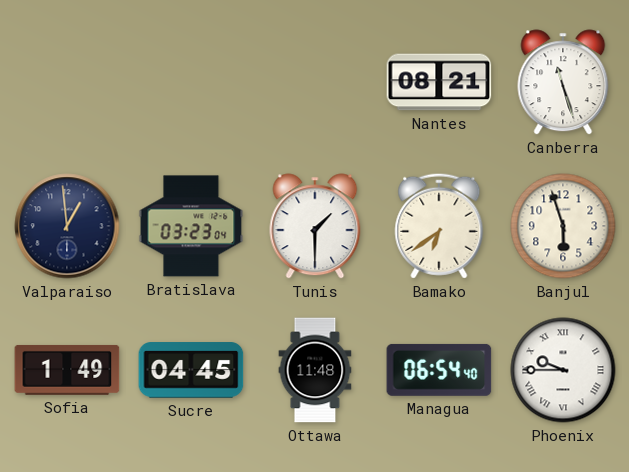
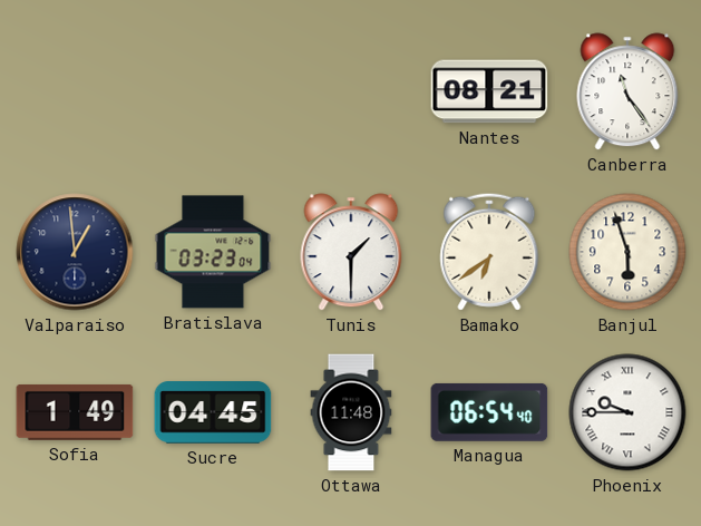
Canberra: 11:27 -> 11:24
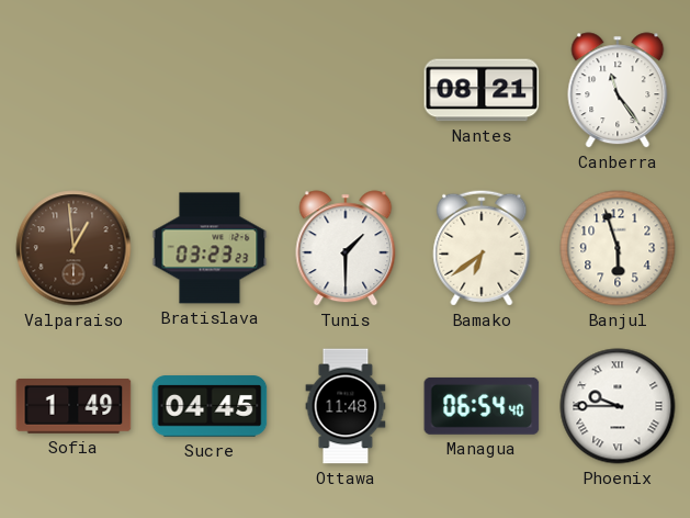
Valparaiso dial: navy -> brown
Bratislava: 03:23:04 -> 03:23:23
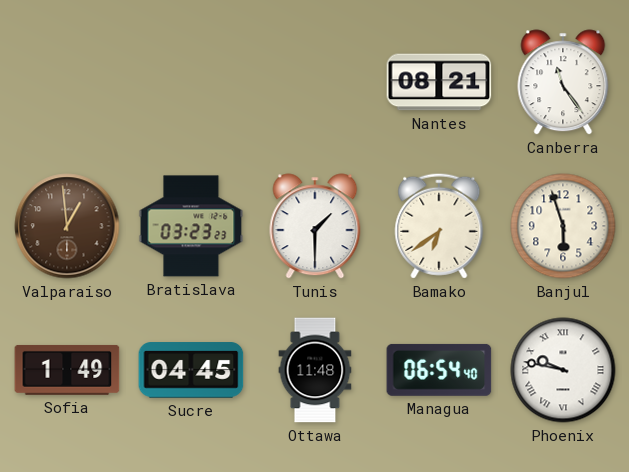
Phoenix: 9:45 -> 9:47
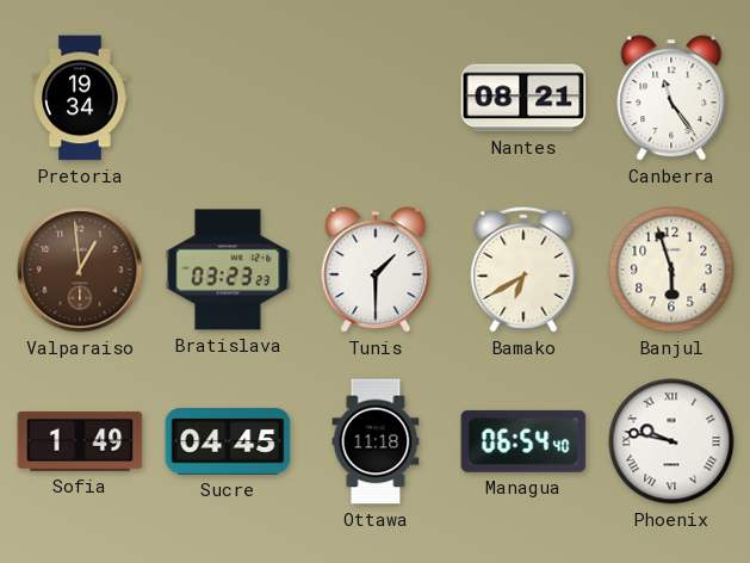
Pretoria: none -> 19:34
Bamako: 6:39 -> 6:40
Ottawa: 11:48 -> 11:18
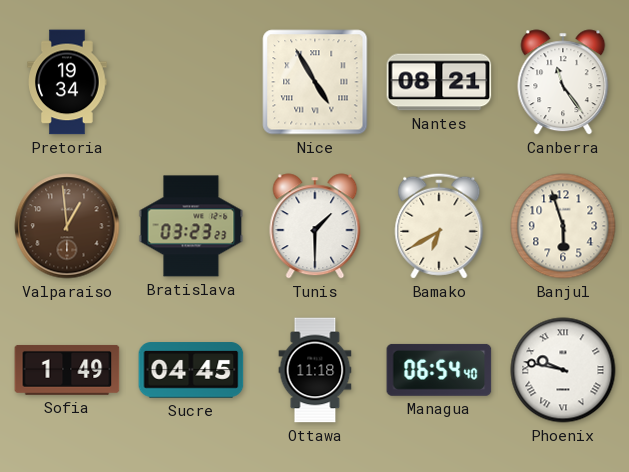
Nice: none -> 4:55
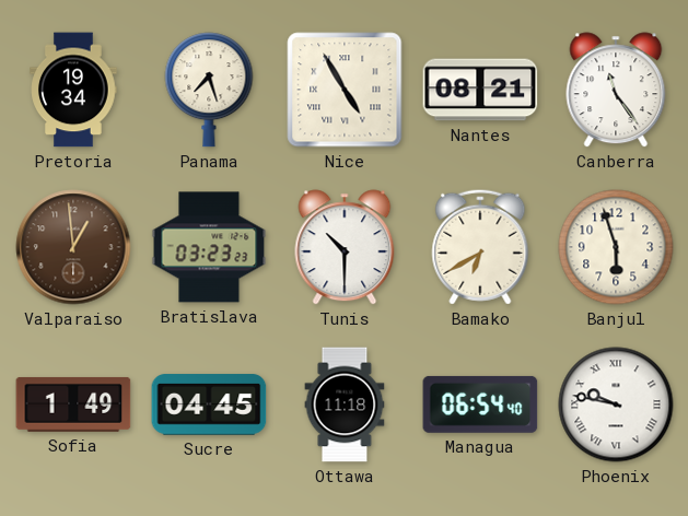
Panama: none -> 7:27
Tunis: 1:30 -> 10:30
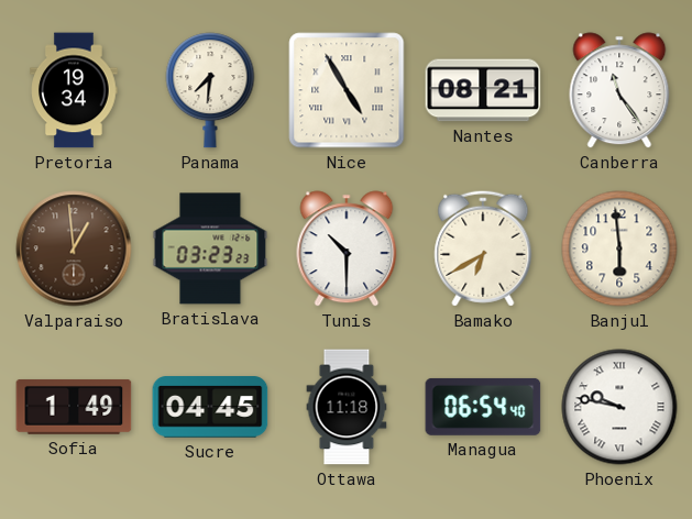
Panama: 7:27 -> 7:31
Banjul: 5:57 -> 5:59
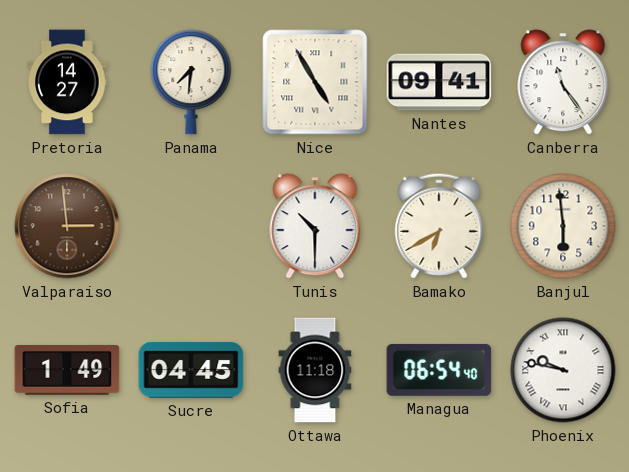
Pretoria: 19:34 -> 14:27
Nantes: 08:21 -> 09:41
Valparaiso: 12:59 -> 2:59
Bratislava: 03:23 -> none
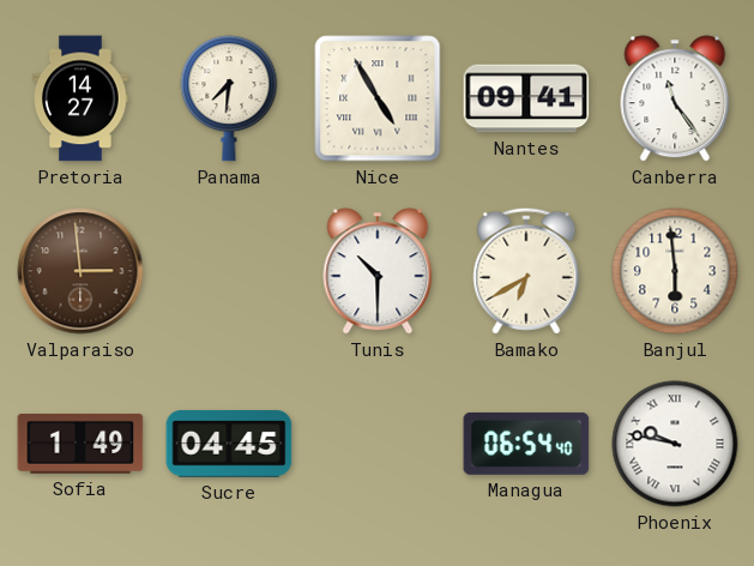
Ottawa: 11:18 -> none
